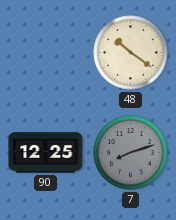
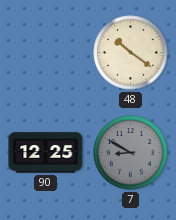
7: 8:12 -> 8:50
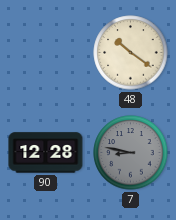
90: 12:25 -> 12:28
7: 8:50 -> 8:47
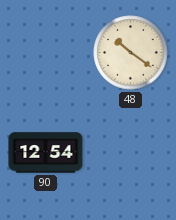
90: 12:28 -> 12:54
7: 8:47 -> none
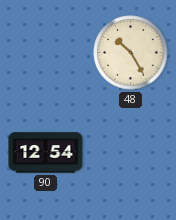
48: 10:21 -> 10:25
